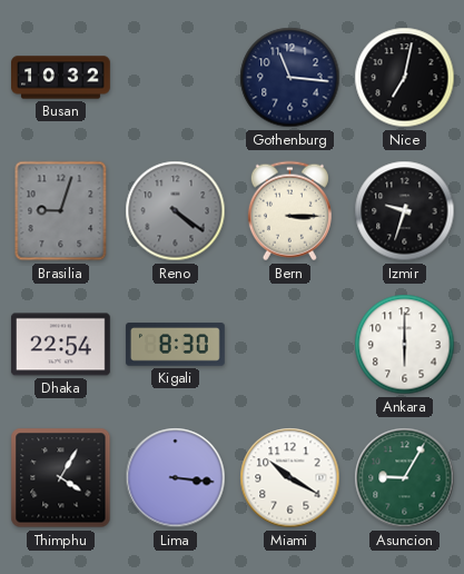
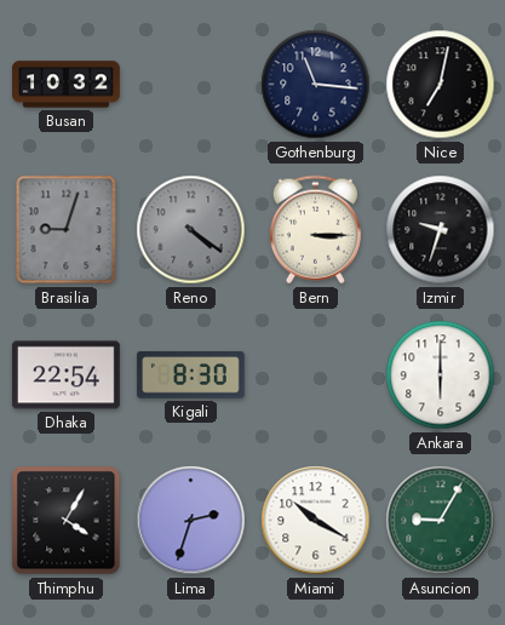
Lima: 3:16 -> 2:33
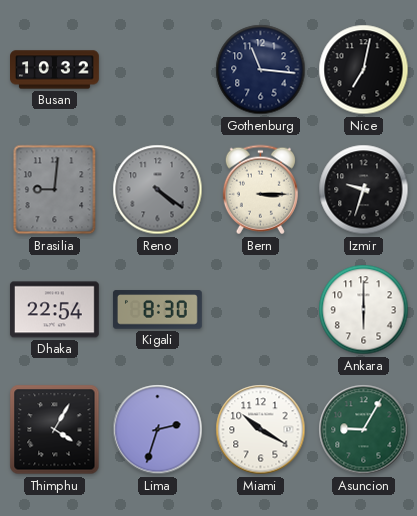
Brasilia: 9:03 -> 9:01
